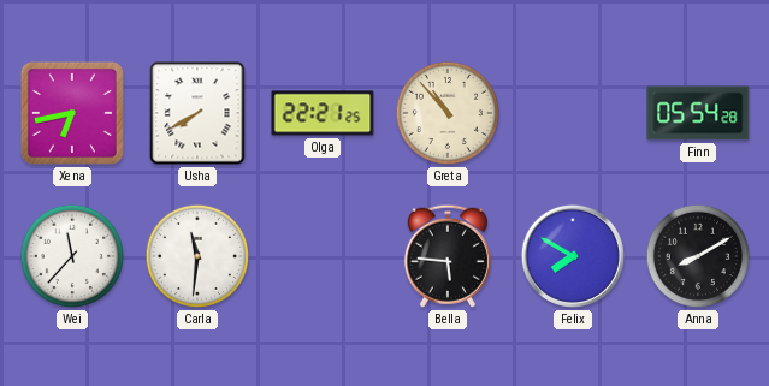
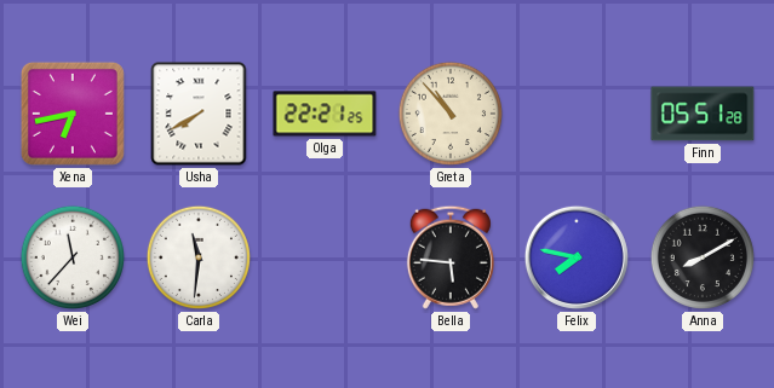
Finn: 05:54 -> 05:51
Felix: 7:50 -> 7:47
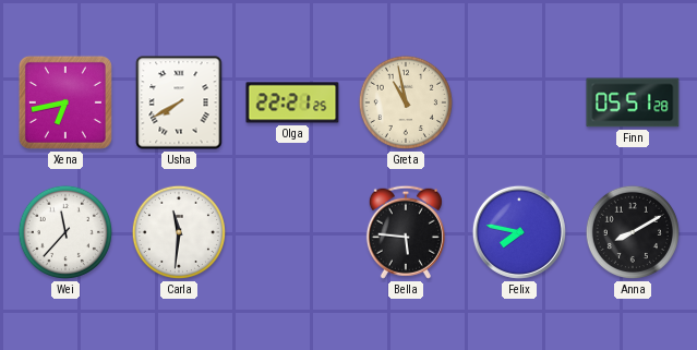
Greta: 10:53 -> 10:58
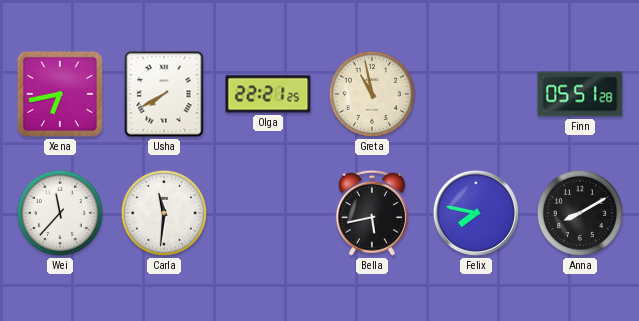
Bella: 5:46 -> 5:43
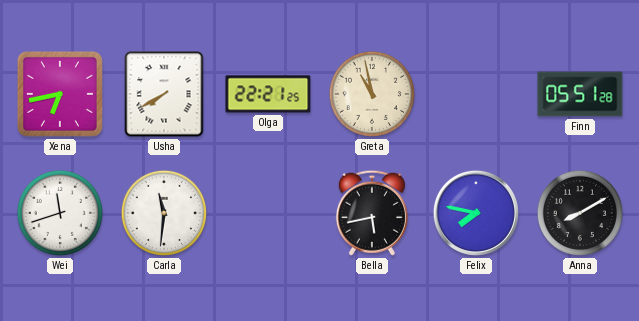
Wei: 11:37 -> 11:42
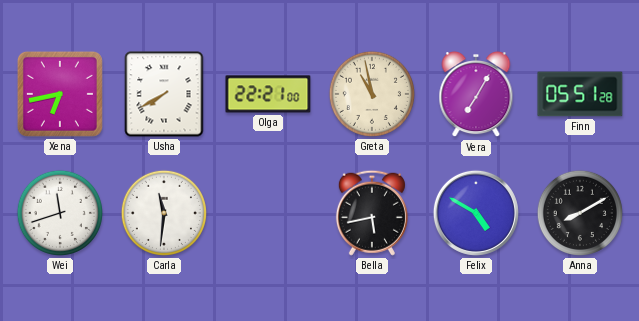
Olga: 22:21:25 -> 22:21:00
Vera: none -> 7:05
Felix: 7:47 -> 4:50
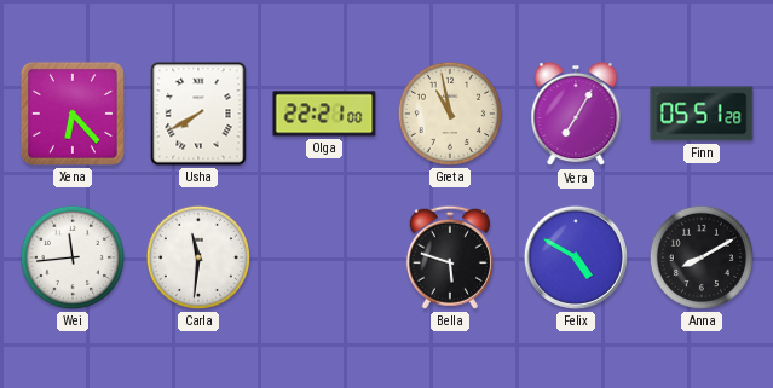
Xena: 6:43 -> 6:23
Wei: 11:42 -> 11:44
Bella: 5:43 -> 5:48
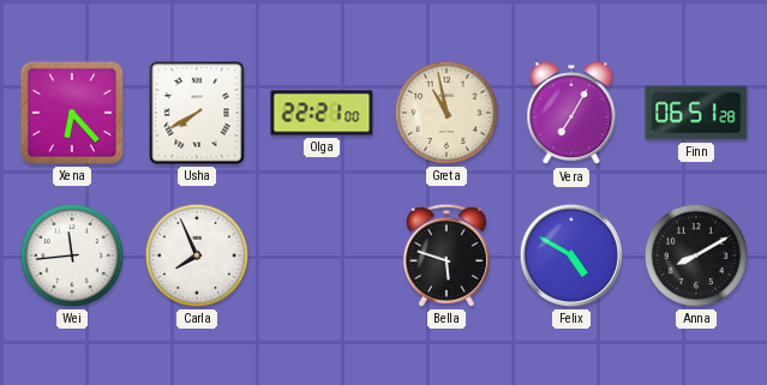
Finn: 05:51 -> 06:51
Carla: 11:31 -> 7:56
